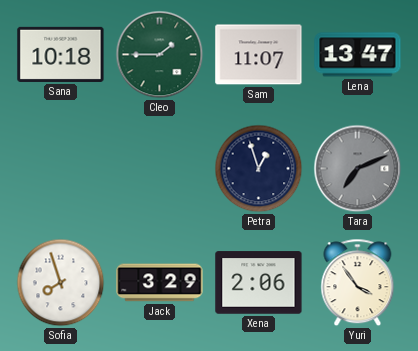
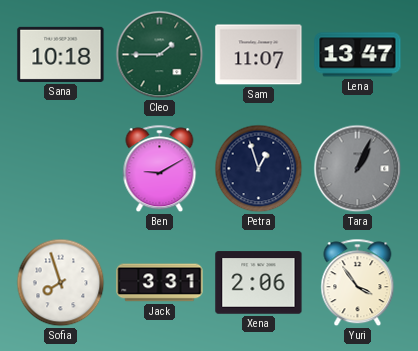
Ben: none -> 9:10
Tara: 7:11 -> 1:04
Jack: 3:29 -> 3:31
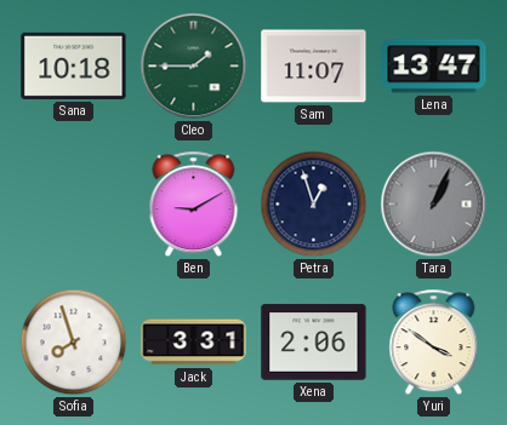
Yuri: 3:54 -> 3:51
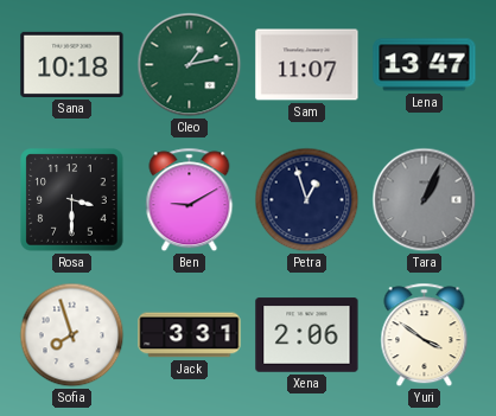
Cleo: 1:45 -> 1:13
Rosa: none -> 3:30
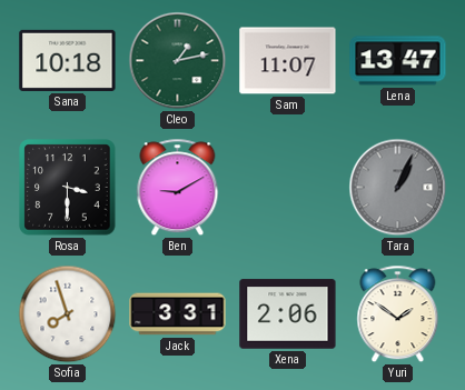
Petra: 12:57 -> none
Yuri: 3:51 -> 1:51
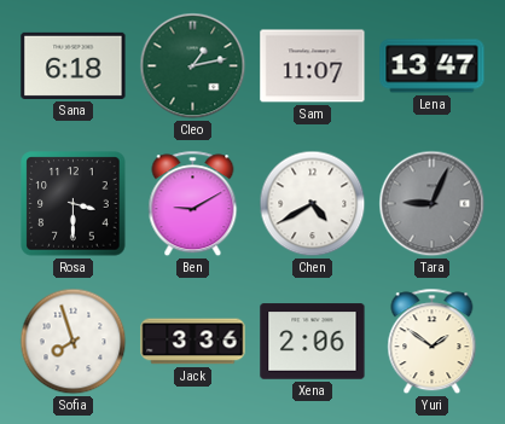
Sana: 10:18 -> 6:18
Chen: none -> 4:40
Tara: 1:04 -> 9:04
Jack: 3:31 -> 3:36
